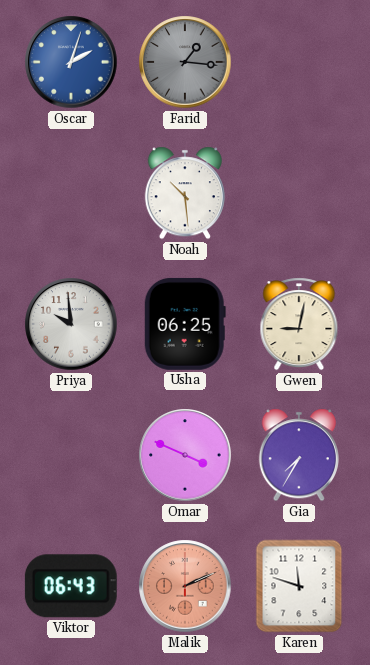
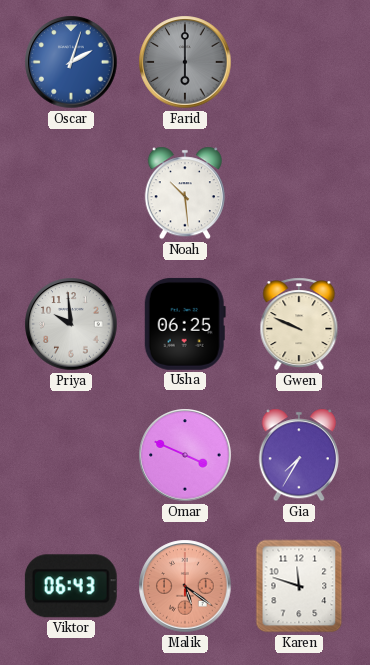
Farid: 1:16 -> 6:00
Gwen: 9:02 -> 9:49
Malik: 2:11 -> 5:21
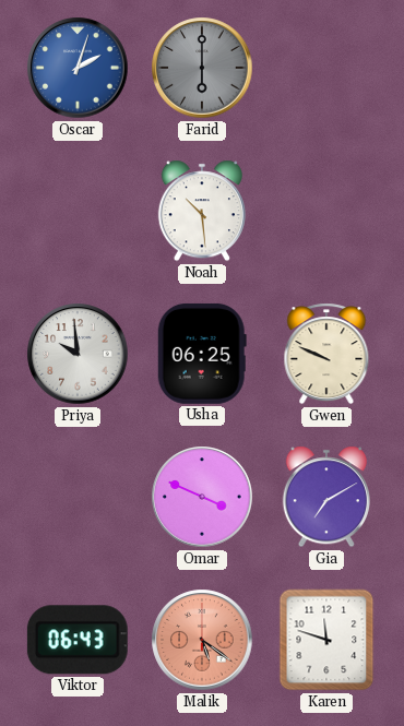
Gia: 7:35 -> 7:10
